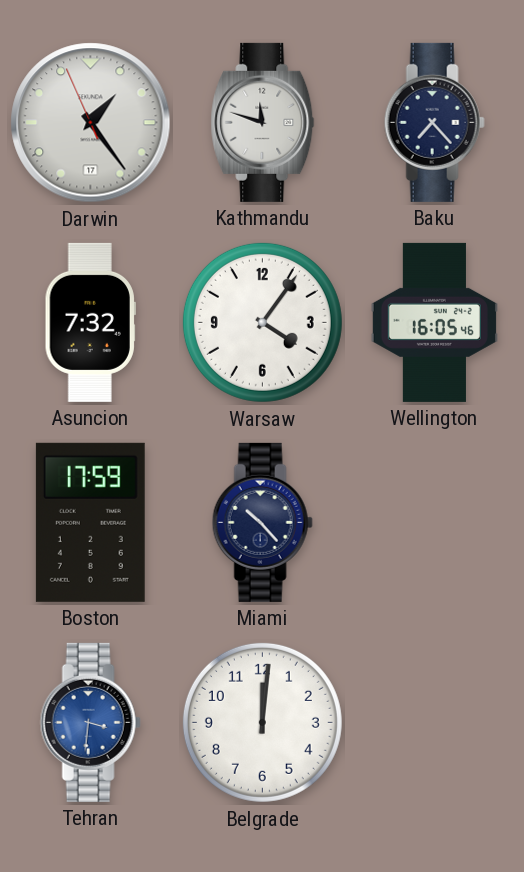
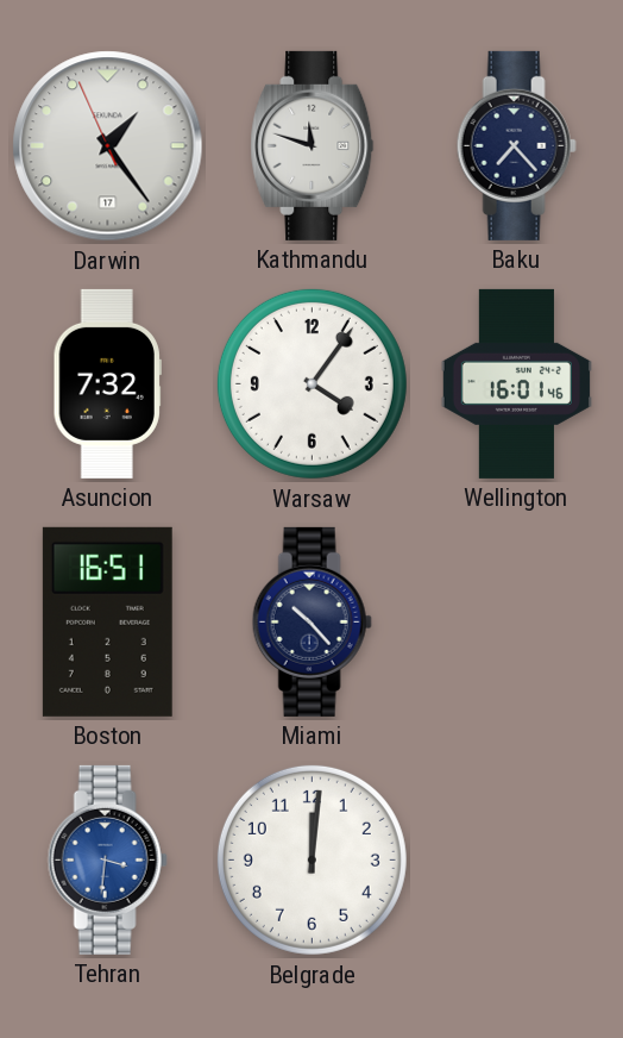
Wellington: 16:05 -> 16:01
Boston: 17:59 -> 16:51
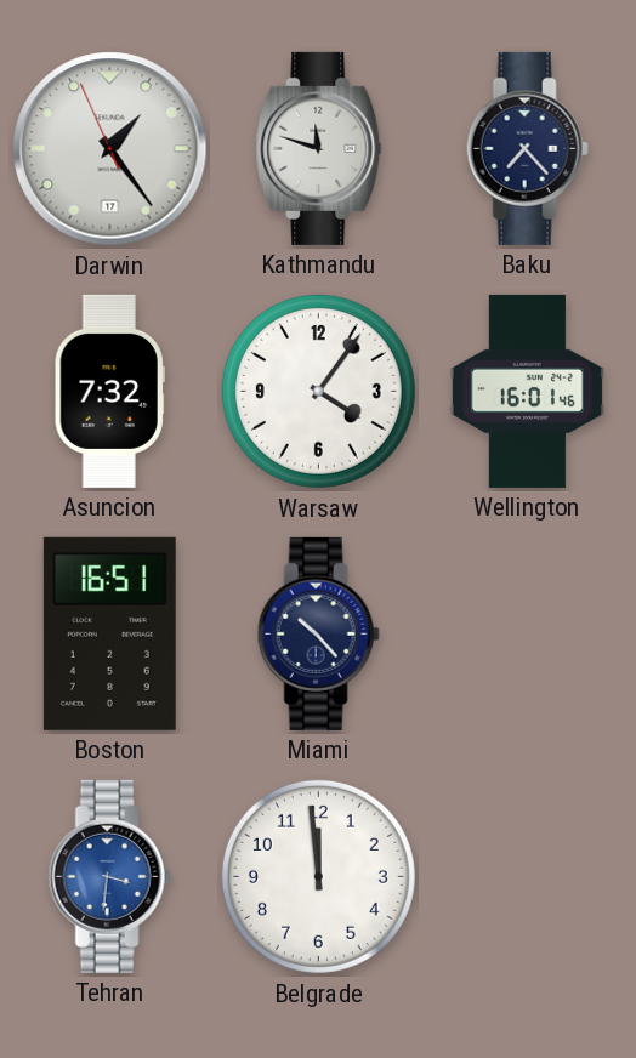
Belgrade: 12:01 -> 11:59
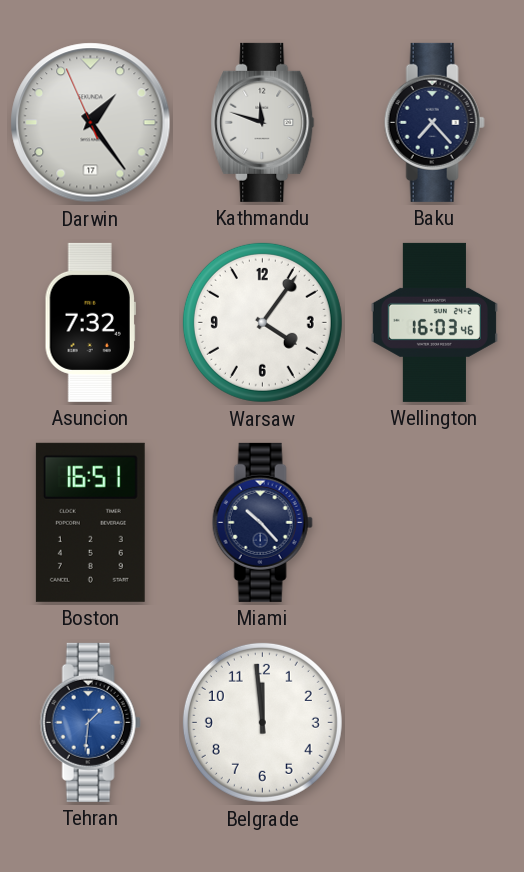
Wellington: 16:01 -> 16:03
Tehran: 3:31 -> 1:31
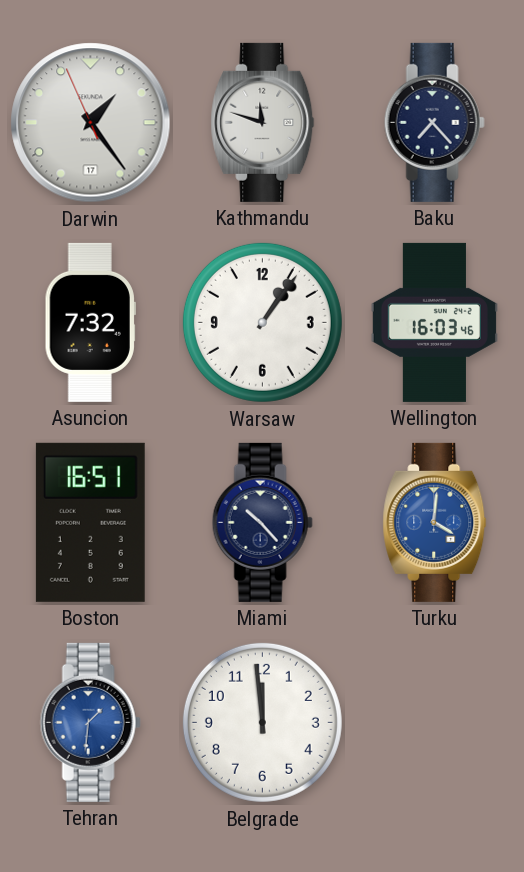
Warsaw: 4:06 -> 1:06
Turku: none -> 4:01
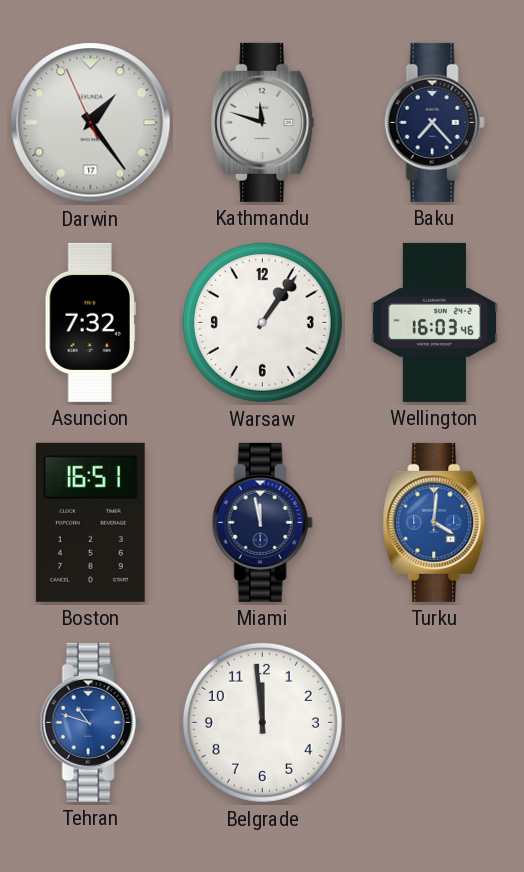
Miami: 10:23 -> 11:58
Tehran: 1:31 -> 10:48
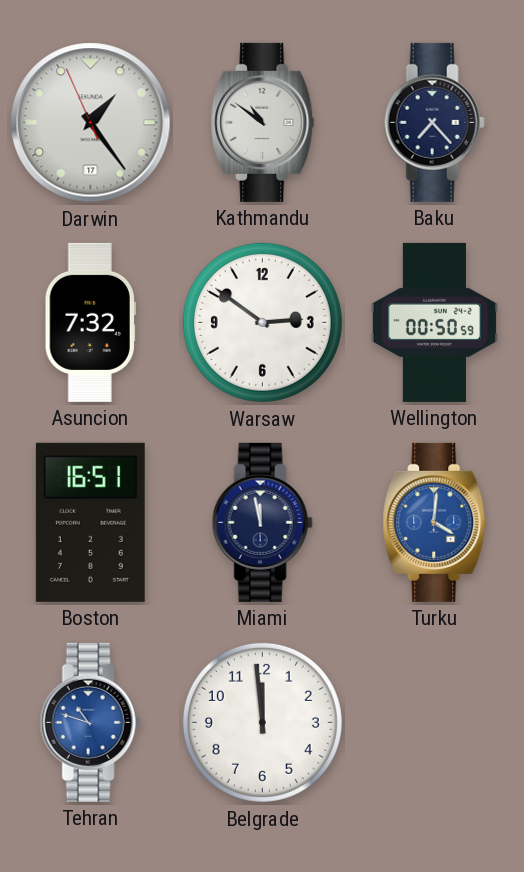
Kathmandu: 11:48 -> 10:51
Warsaw: 1:06 -> 2:51
Wellington: 16:03 -> 00:50
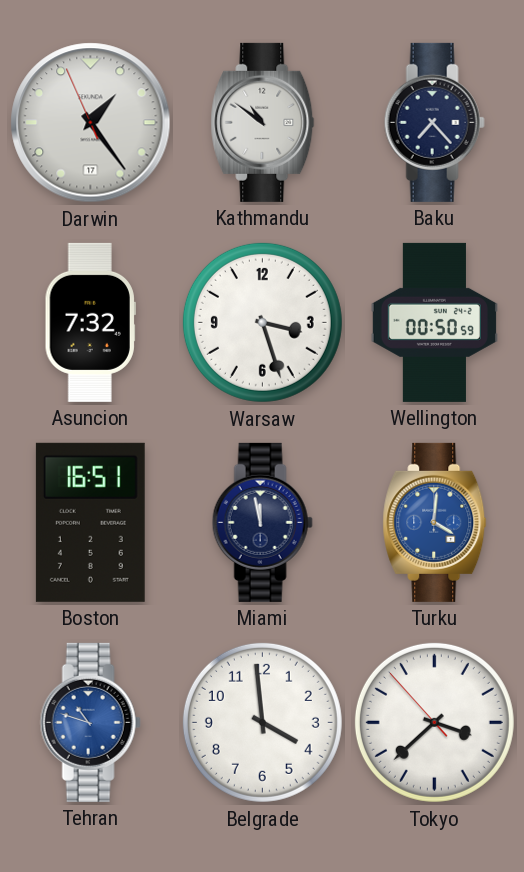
Warsaw: 2:51 -> 3:27
Belgrade: 11:59 -> 3:59
Tokyo: none -> 3:37
